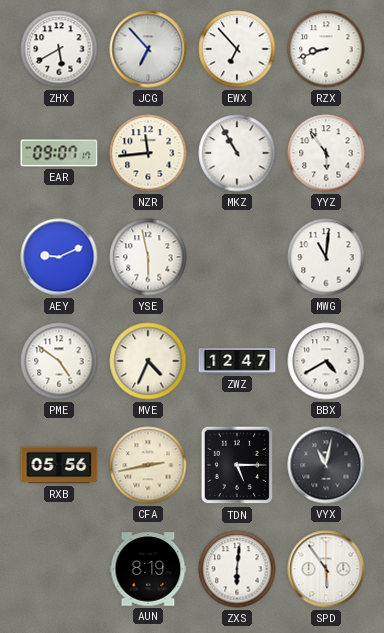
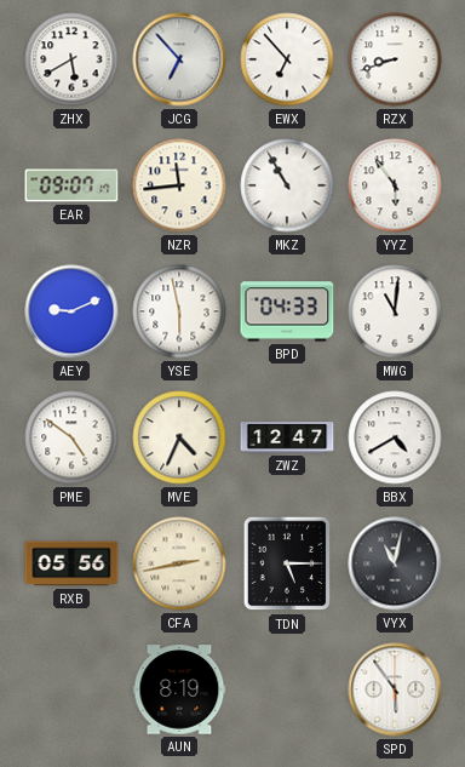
BPD: none -> 04:33
ZXS: 6:01 -> none
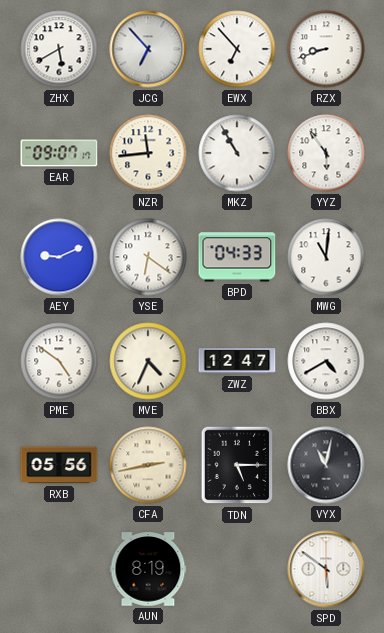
YSE: 5:58 -> 6:21
SPD: 5:54 -> 5:51
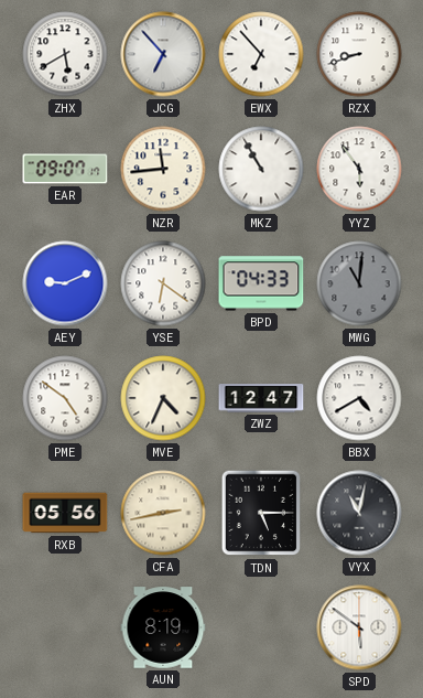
MWG dial: white -> grey
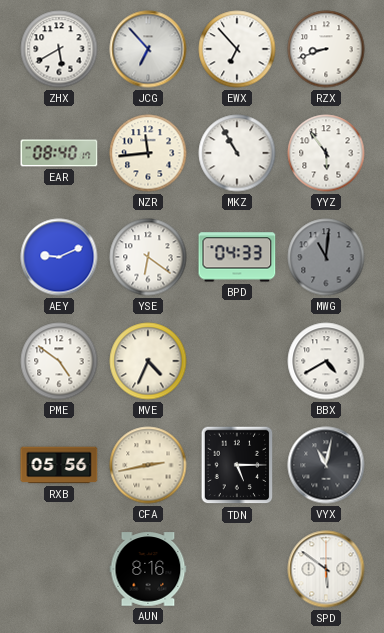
EAR: 09:07 -> 08:40
ZWZ: 12:47 -> none
AUN: 8:19 -> 8:16
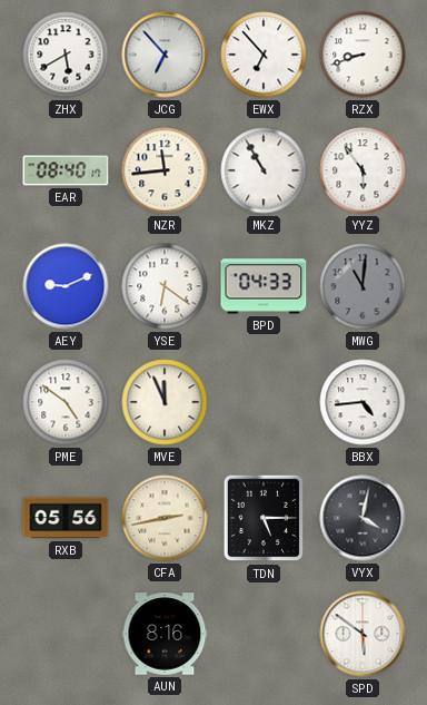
MVE: 4:34 -> 11:56
BBX: 4:40 -> 4:44
VYX: 11:02 -> 4:02
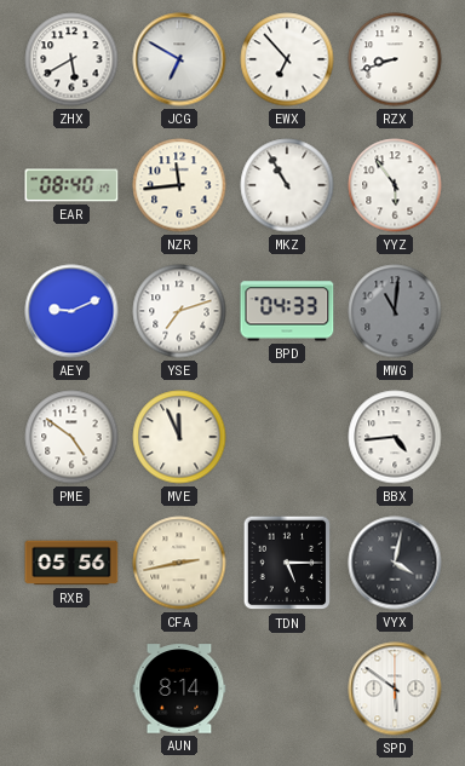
JCG: 6:53 -> 6:50
YSE: 6:21 -> 7:12
AUN: 8:16 -> 8:14
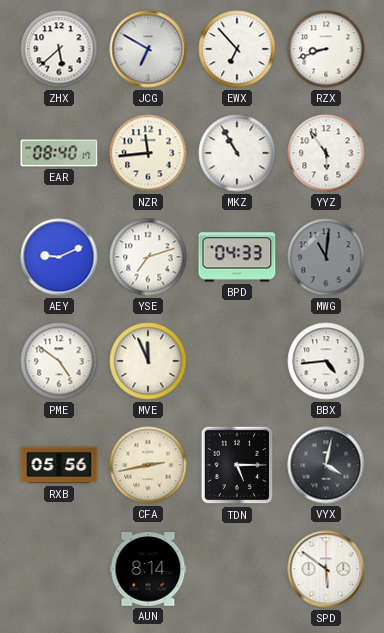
ZHX: 5:40 -> 5:38
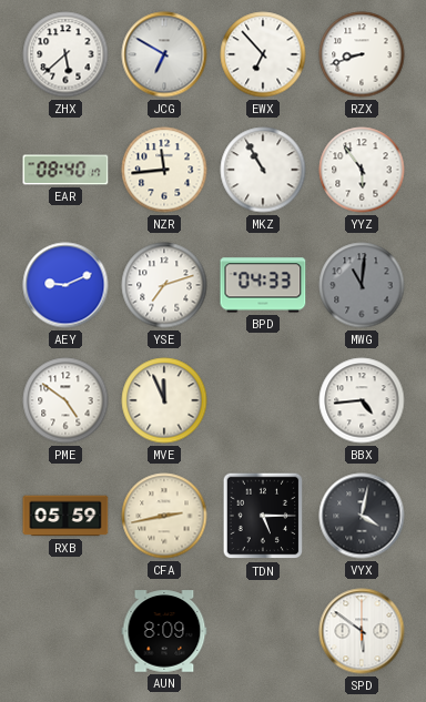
RXB: 05:56 -> 05:59
AUN: 8:14 -> 8:09
